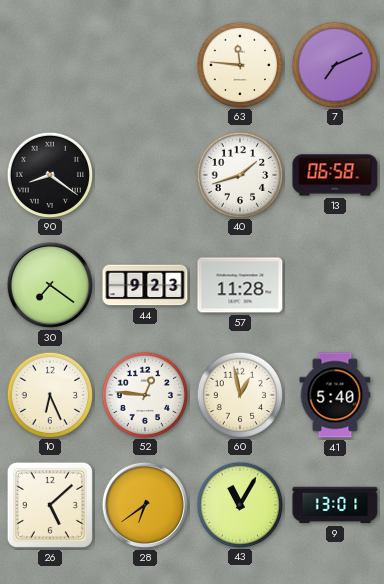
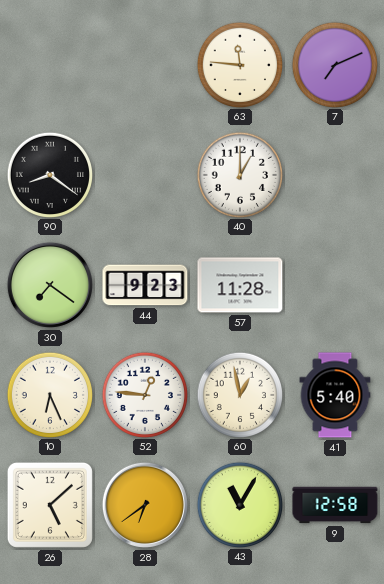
40: 1:42 -> 1:00
13: 06:58 -> none
9: 13:01 -> 12:58
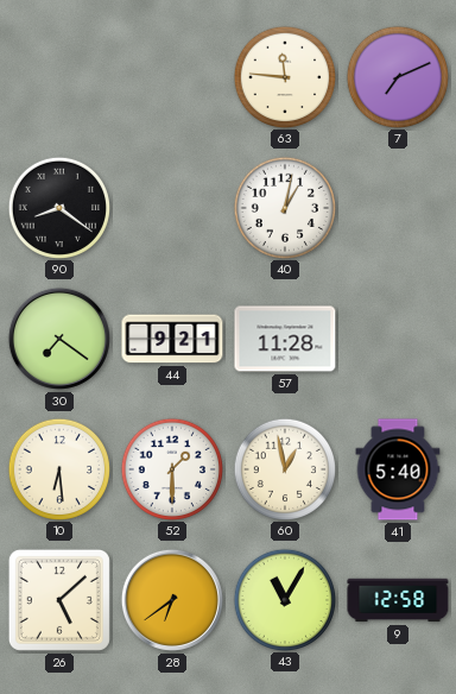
40: 1:00 -> 1:02
44: 9:23 -> 9:21
10: 6:26 -> 6:29
52: 12:46 -> 1:30
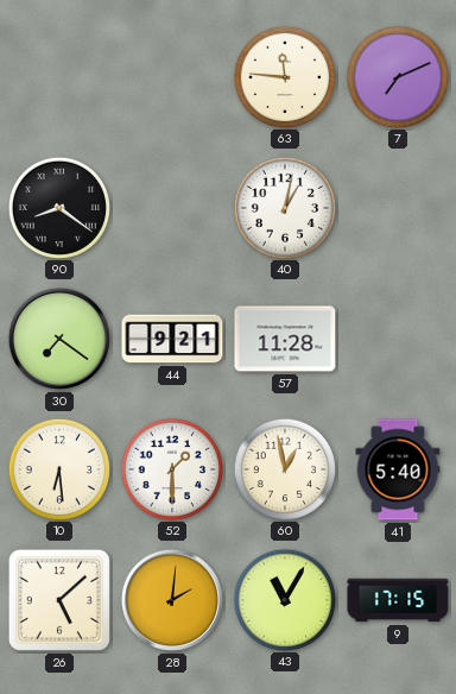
28: 6:39 -> 2:01
9: 12:58 -> 17:15
